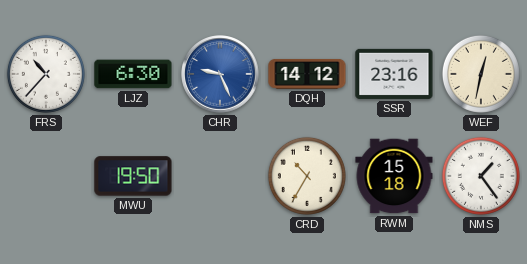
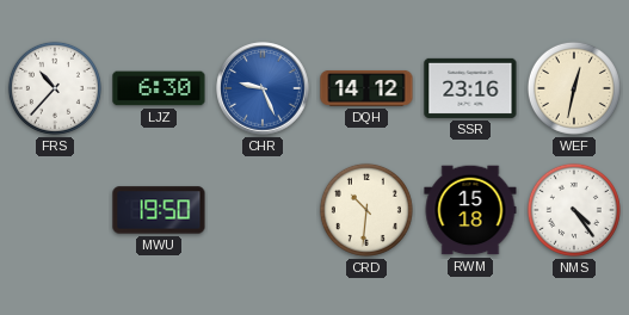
CRD: 10:35 -> 10:31
NMS: 1:24 -> 4:24
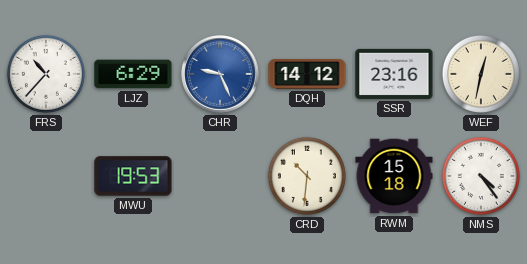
LJZ: 6:30 -> 6:29
MWU: 19:50 -> 19:53
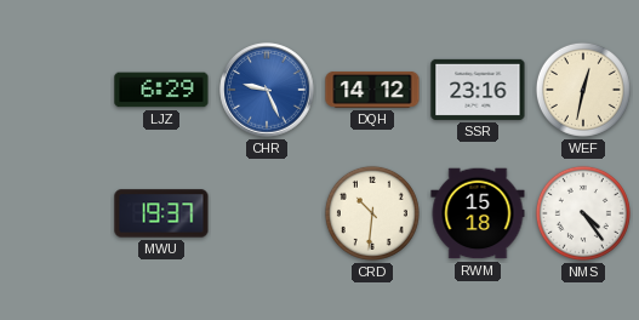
FRS: 10:37 -> none
MWU: 19:53 -> 19:37
